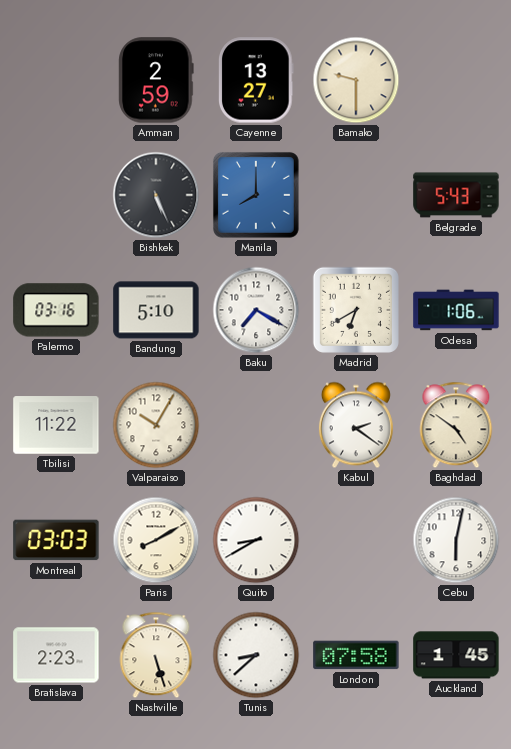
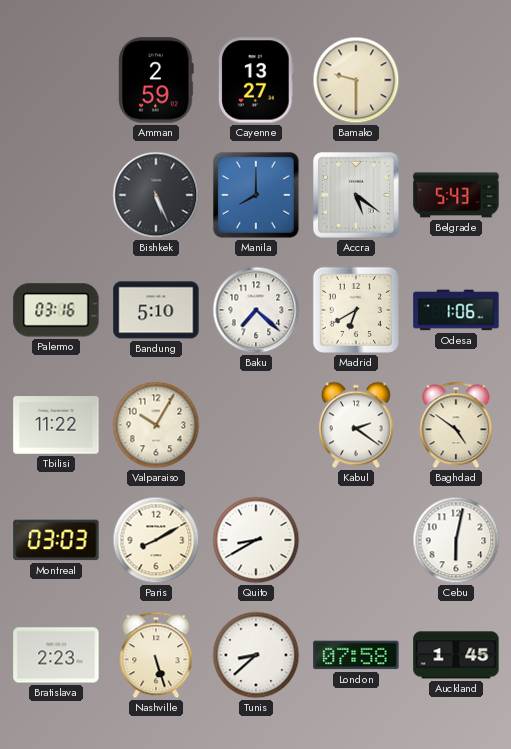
Accra: none -> 5:21
Baku: 7:20 -> 7:22
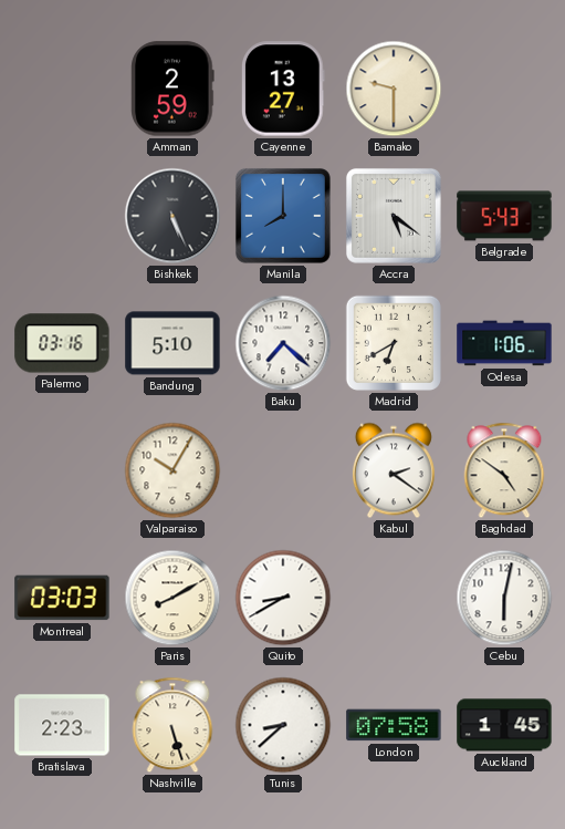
Tbilisi: 11:22 -> none
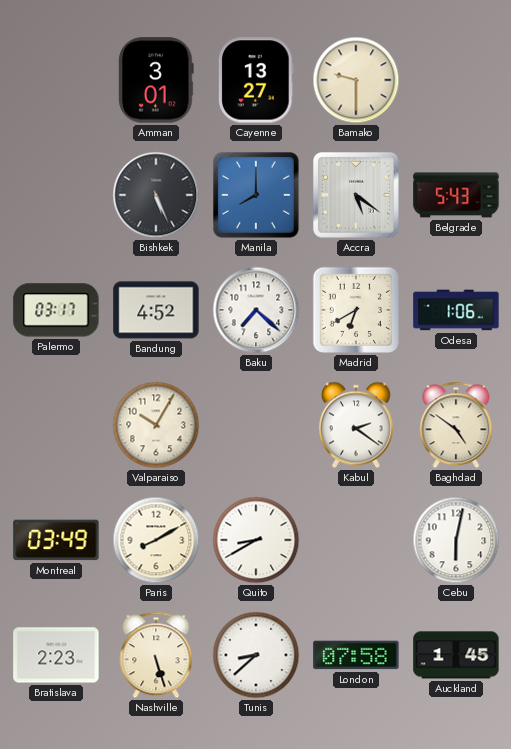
Amman: 2:59 -> 3:01
Palermo: 03:16 -> 03:17
Bandung: 5:10 -> 4:52
Montreal: 03:03 -> 03:49
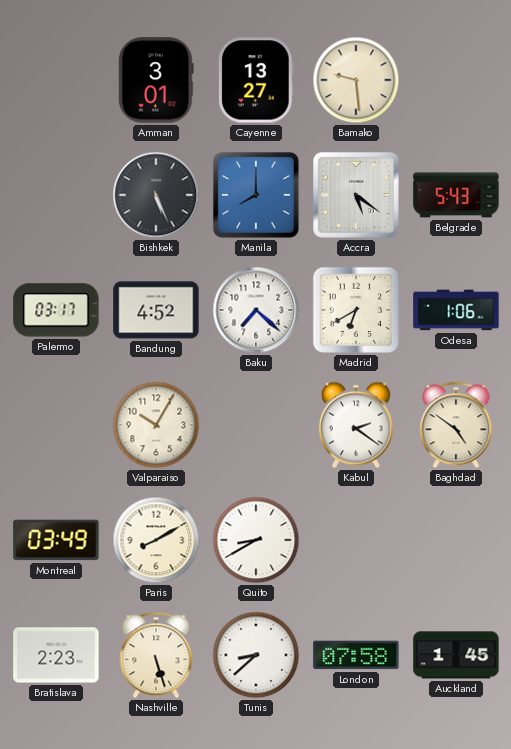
Bamako: 9:30 -> 9:29
Cebu: 6:02 -> none
